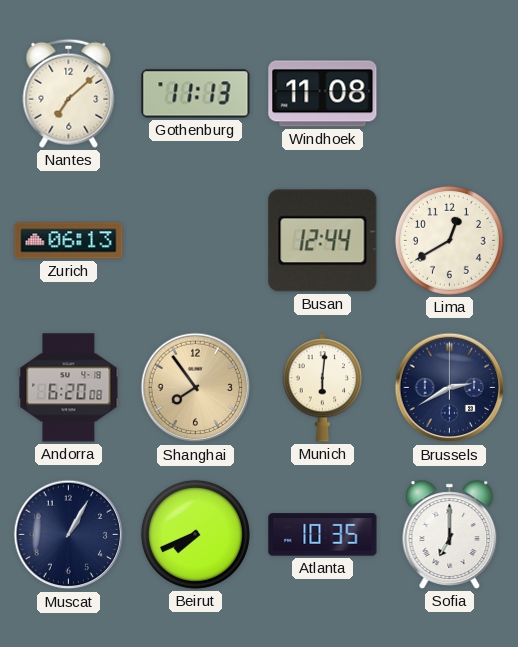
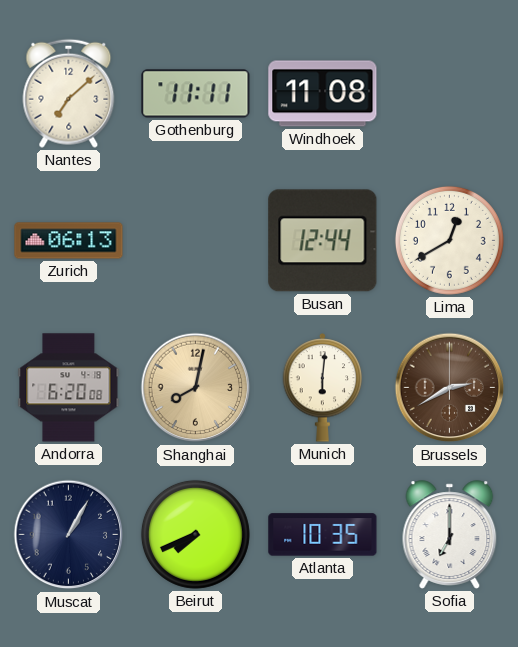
Gothenburg: 11:13 -> 11:11
Shanghai: 7:54 -> 8:02
Brussels dial: navy -> brown
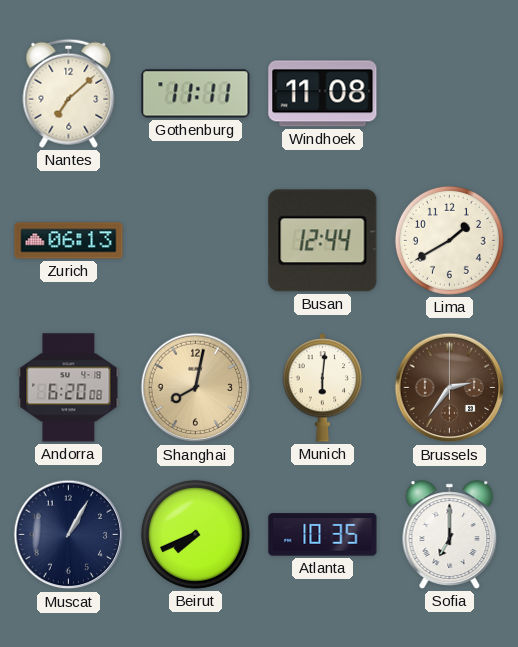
Lima: 12:40 -> 1:40
Brussels: 2:40 -> 2:36
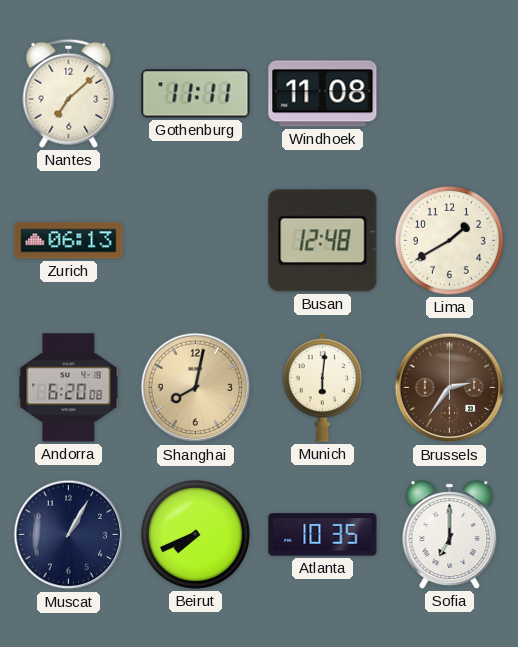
Busan: 12:44 -> 12:48
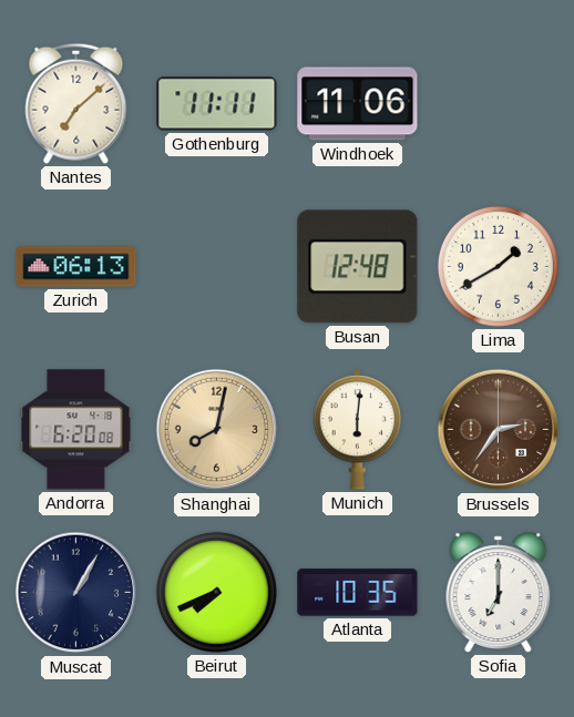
Windhoek: 11:08 -> 11:06
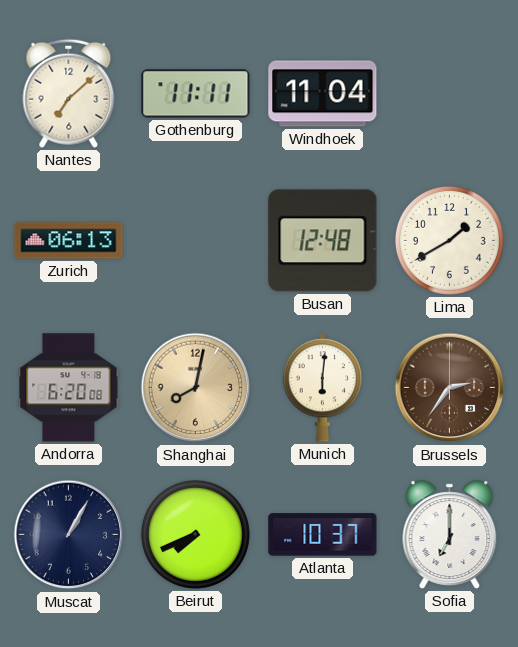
Windhoek: 11:06 -> 11:04
Atlanta: 10:35 -> 10:37
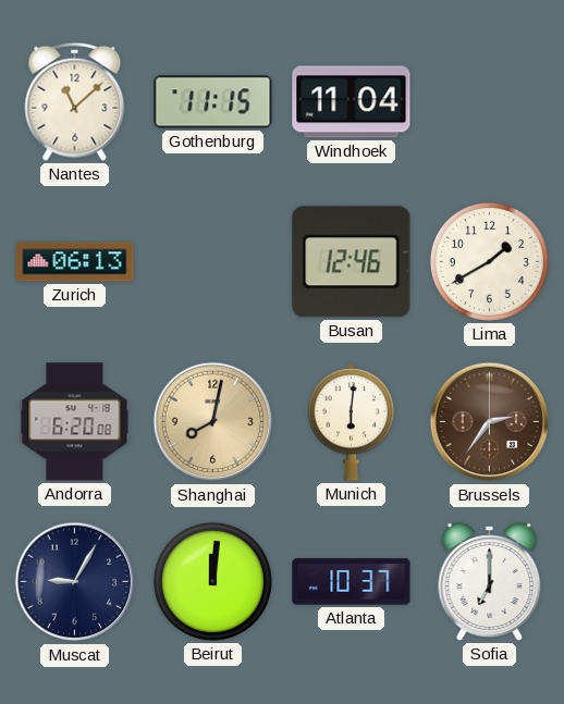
Nantes: 7:08 -> 11:08
Gothenburg: 11:11 -> 11:15
Busan: 12:48 -> 12:46
Muscat: 1:05 -> 9:05
Beirut: 7:41 -> 12:01
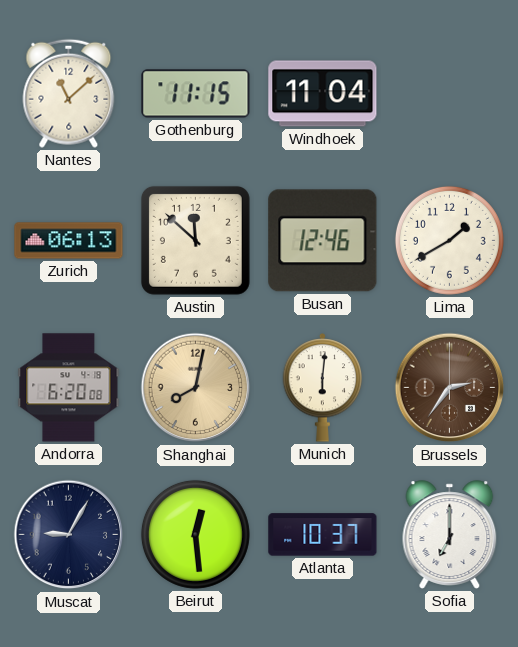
Austin: none -> 11:52
Beirut: 12:01 -> 12:29
